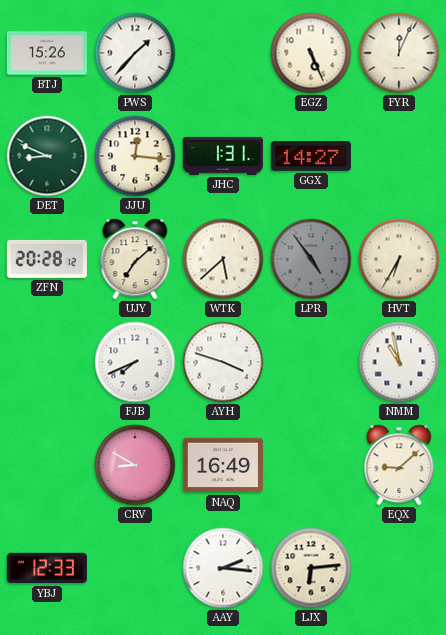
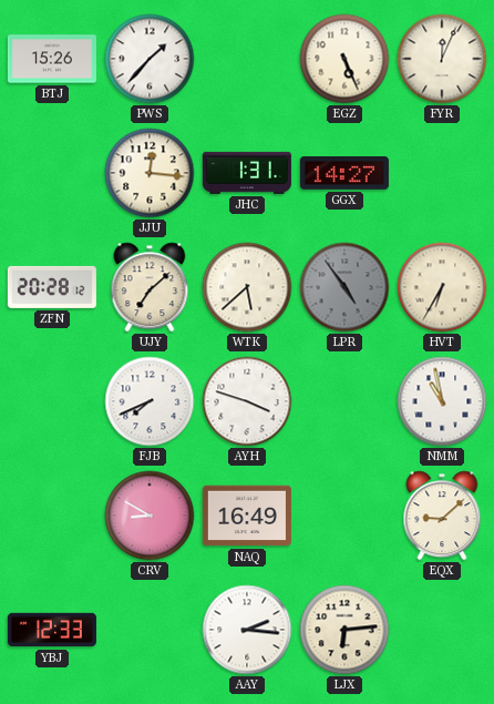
DET: 8:49 -> none
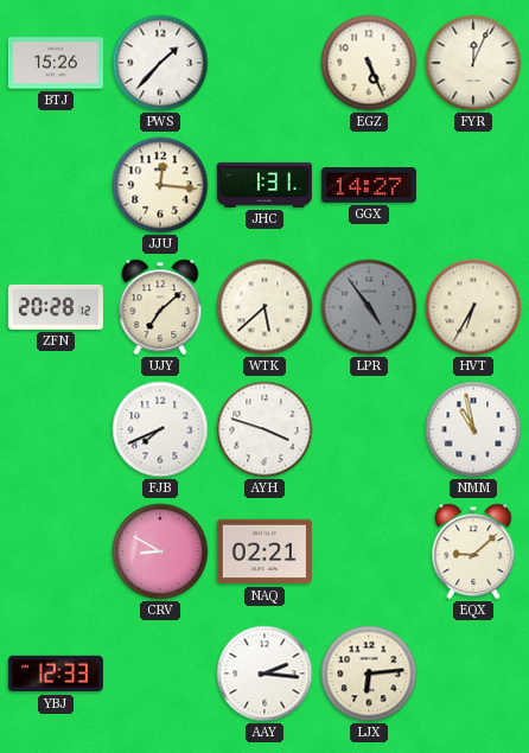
NAQ: 16:49 -> 02:21
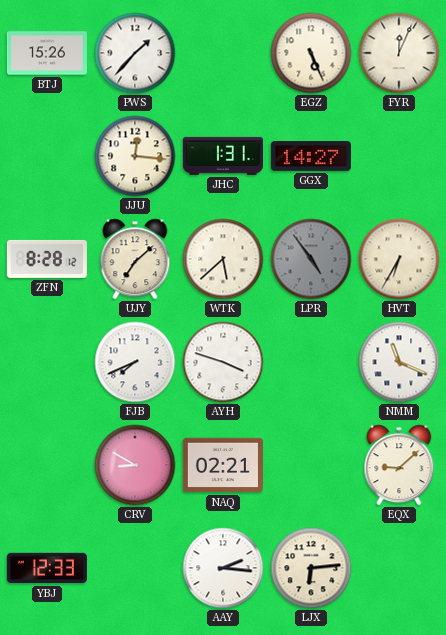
ZFN: 20:28 -> 8:28
NMM: 10:58 -> 11:19
